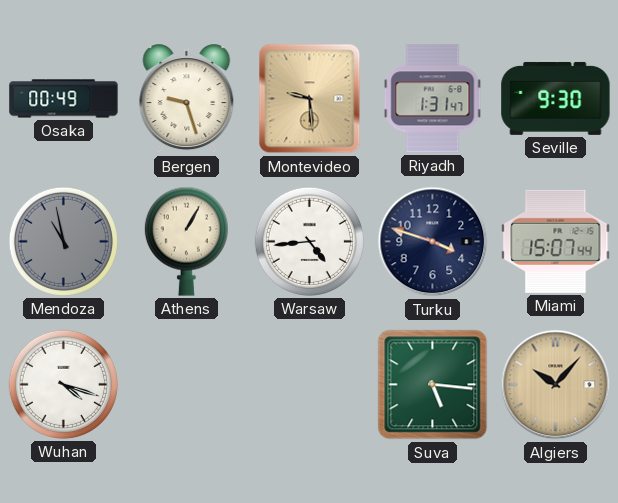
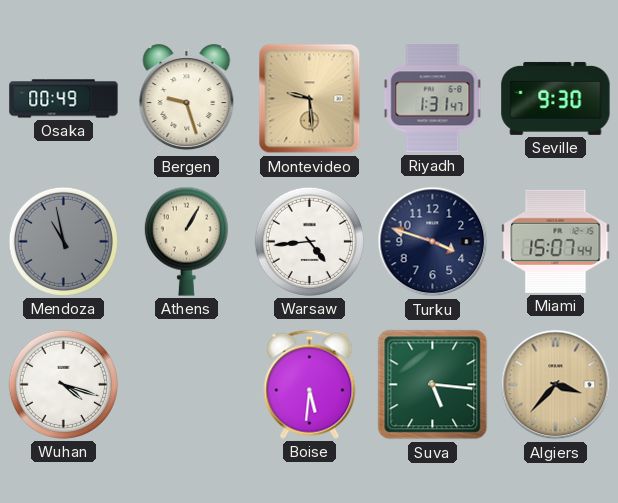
Boise: none -> 5:31
Algiers: 10:07 -> 3:37
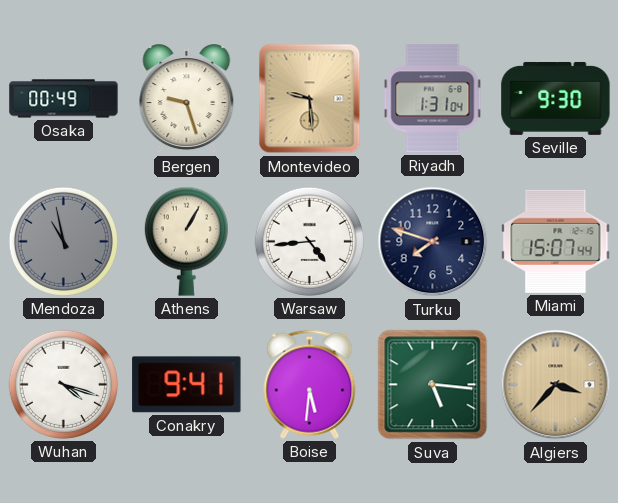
Riyadh: 1:31:47 -> 1:31:04
Turku: 3:48 -> 7:48
Conakry: none -> 9:41
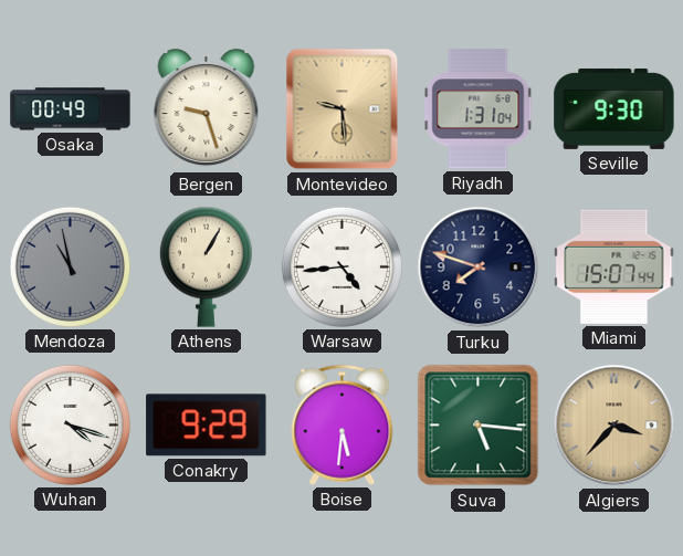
Conakry: 9:41 -> 9:29
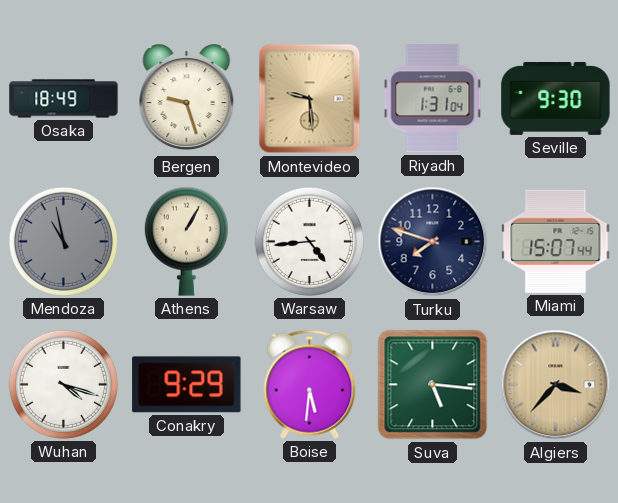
Osaka: 00:49 -> 18:49
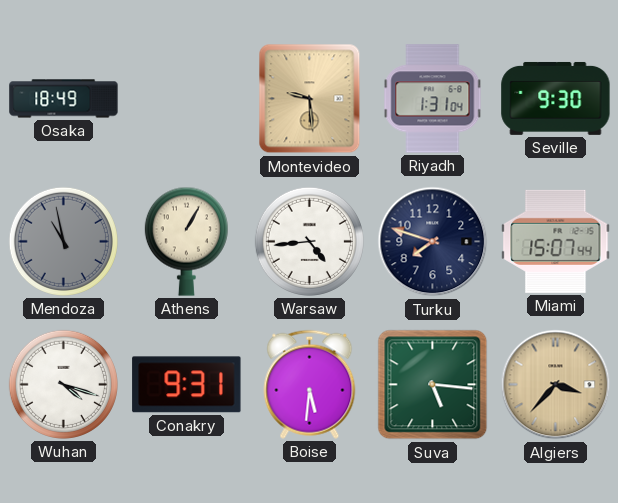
Bergen: 9:27 -> none
Conakry: 9:29 -> 9:31
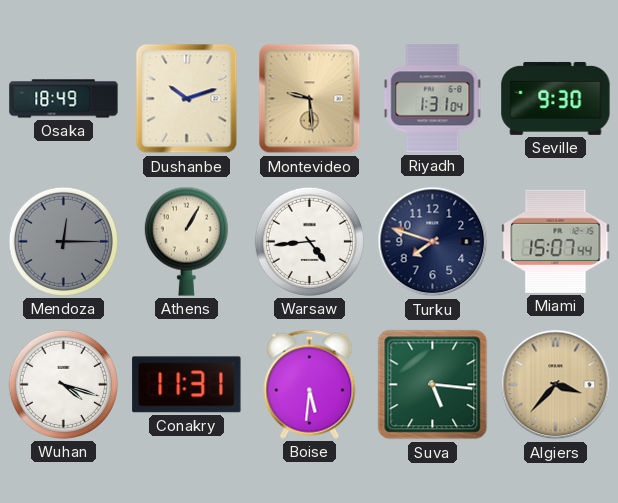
Dushanbe: none -> 10:12
Mendoza: 10:58 -> 12:15
Conakry: 9:31 -> 11:31
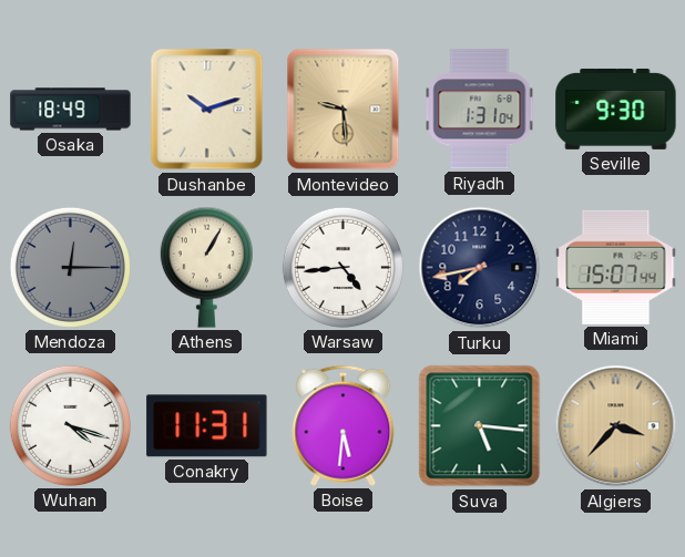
Turku: 7:48 -> 7:43
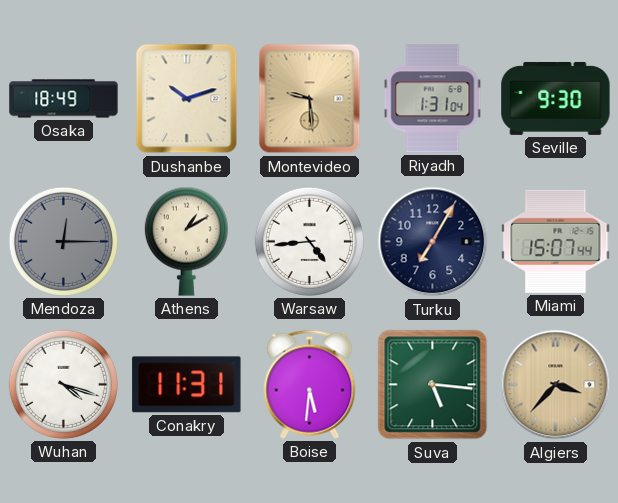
Athens: 1:05 -> 1:10
Turku: 7:43 -> 7:05
